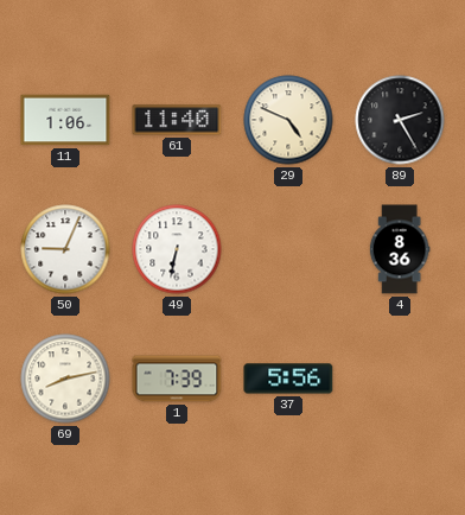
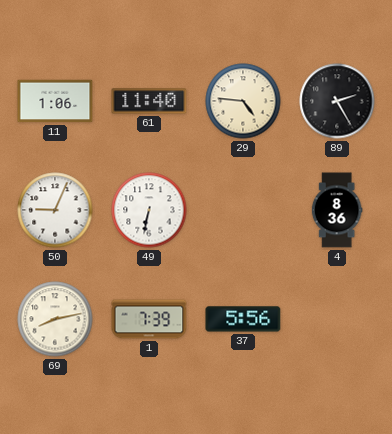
29: 4:49 -> 4:46
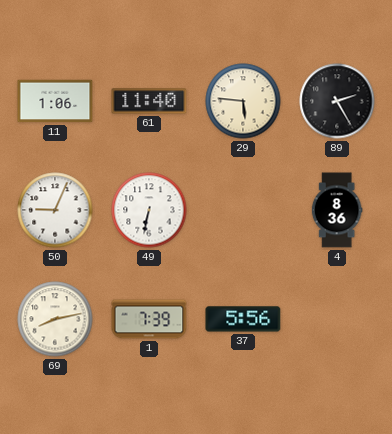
29: 4:46 -> 5:46
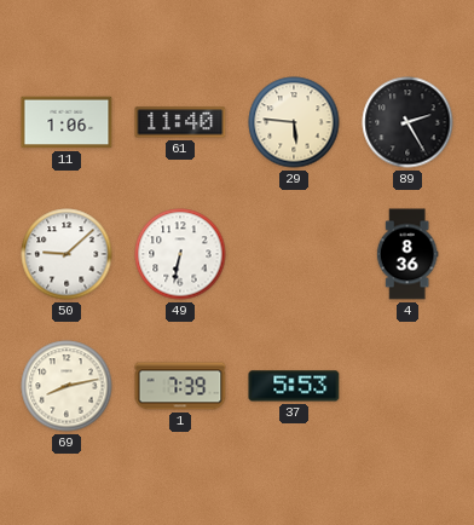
50: 9:04 -> 9:08
37: 5:56 -> 5:53
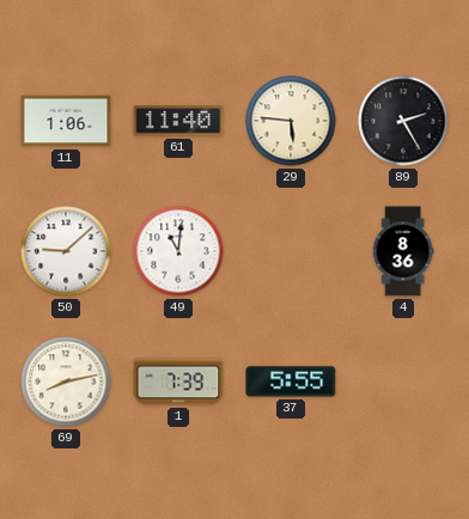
49: 6:32 -> 11:01
37: 5:53 -> 5:55
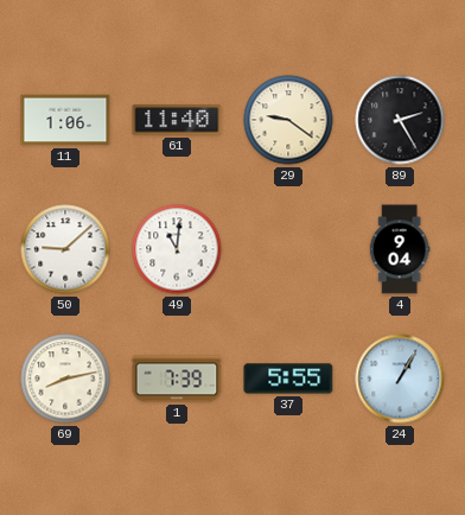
29: 5:46 -> 9:21
4: 8:36 -> 9:04
24: none -> 1:05
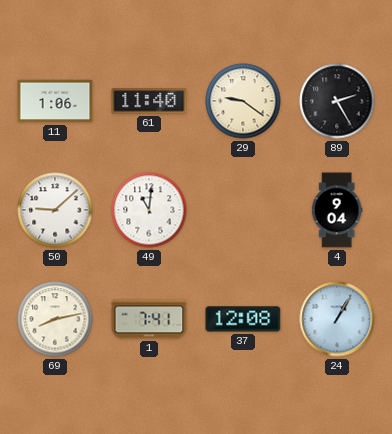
1: 7:39 -> 7:41
37: 5:55 -> 12:08
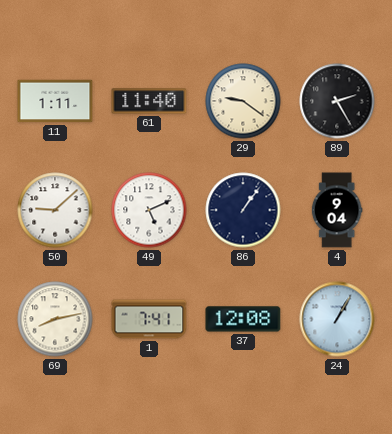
11: 1:06 -> 1:11
49: 11:01 -> 5:11
86: none -> 1:06
